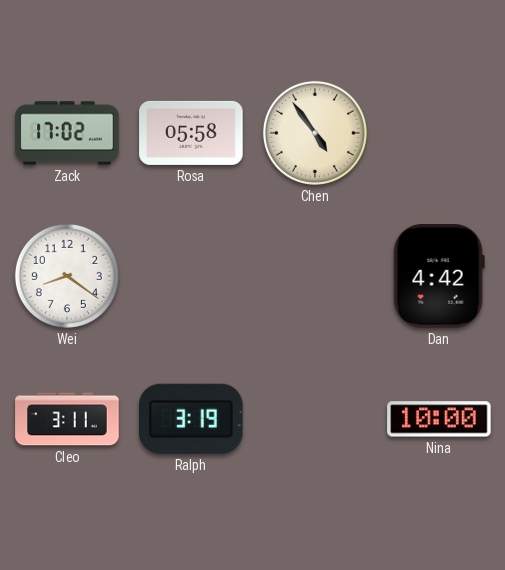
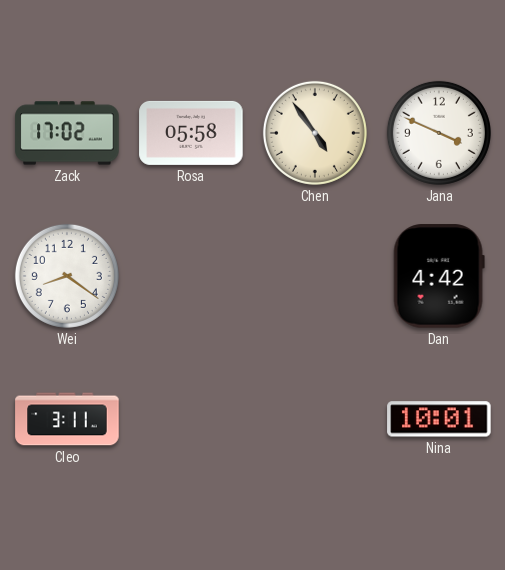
Jana: none -> 3:49
Ralph: 3:19 -> none
Nina: 10:00 -> 10:01
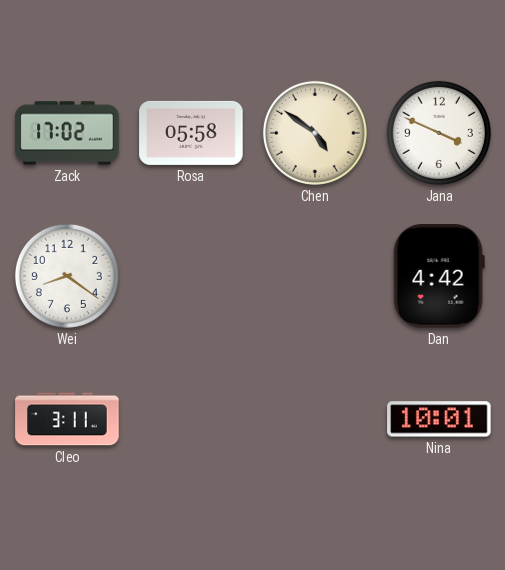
Chen: 4:54 -> 4:51
